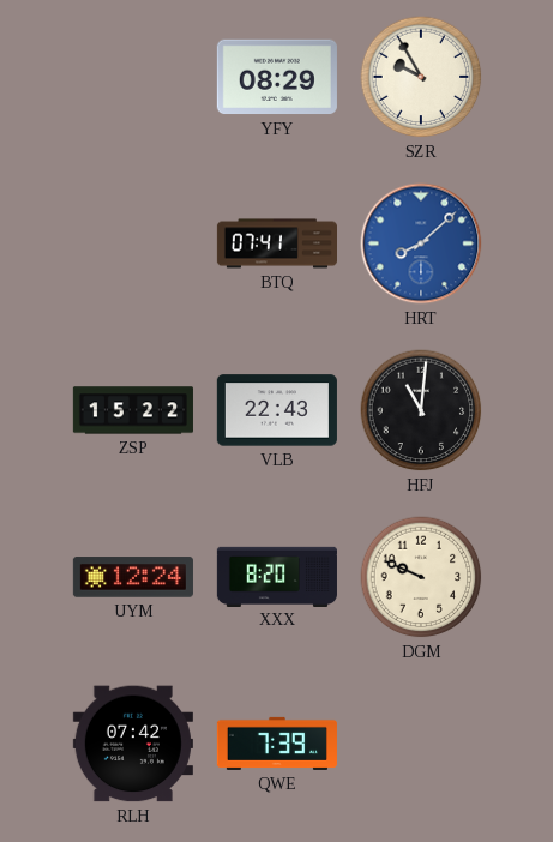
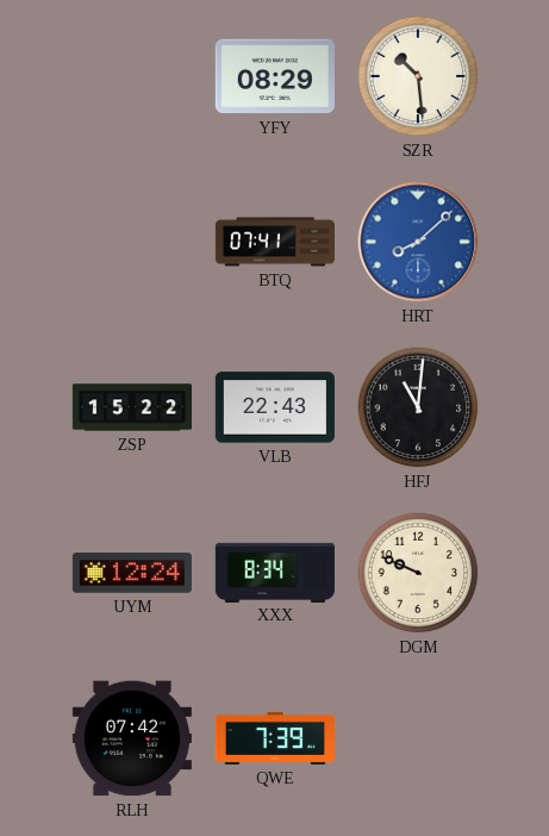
SZR: 9:55 -> 10:29
XXX: 8:20 -> 8:34
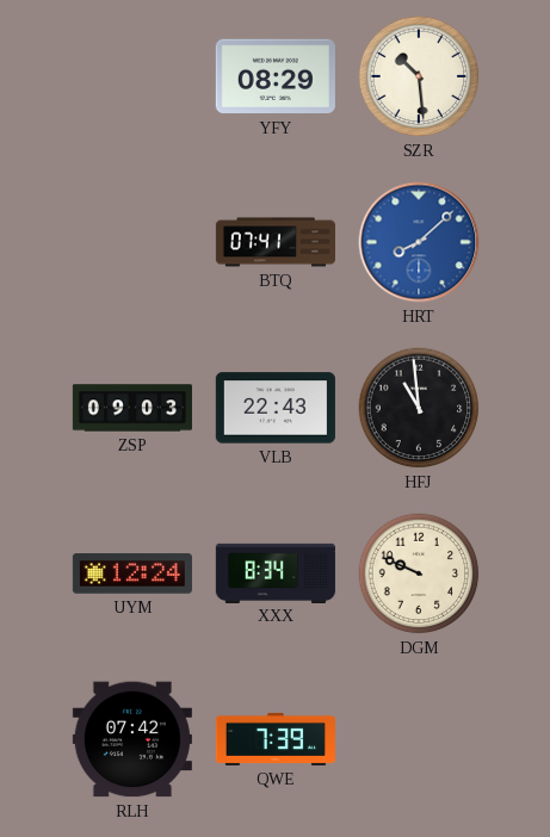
ZSP: 15:22 -> 09:03
HFJ: 11:01 -> 10:59
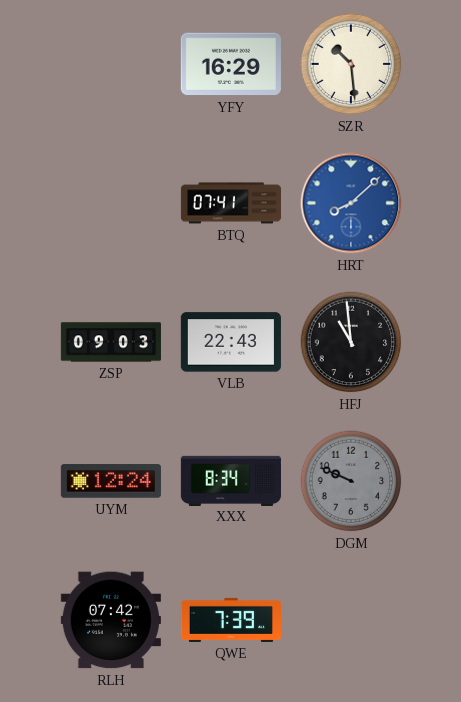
YFY: 08:29 -> 16:29
DGM dial: cream -> grey
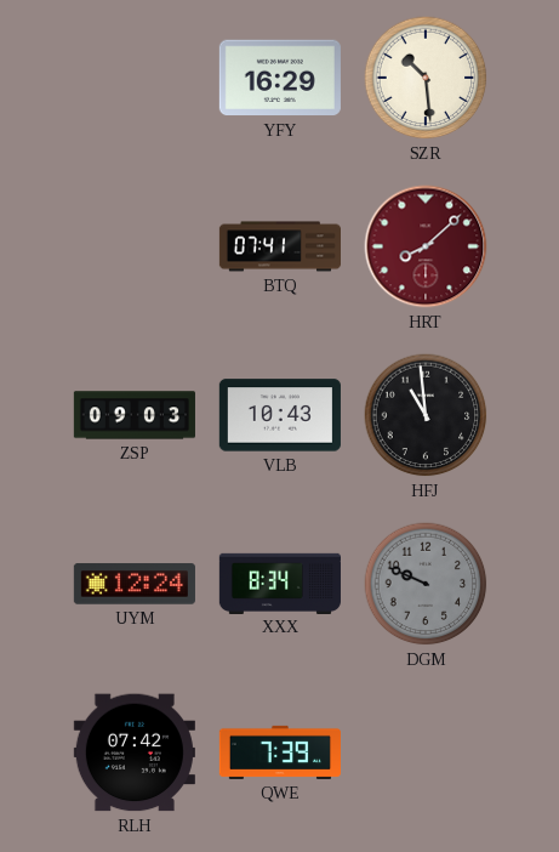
HRT dial: blue -> burgundy
VLB: 22:43 -> 10:43
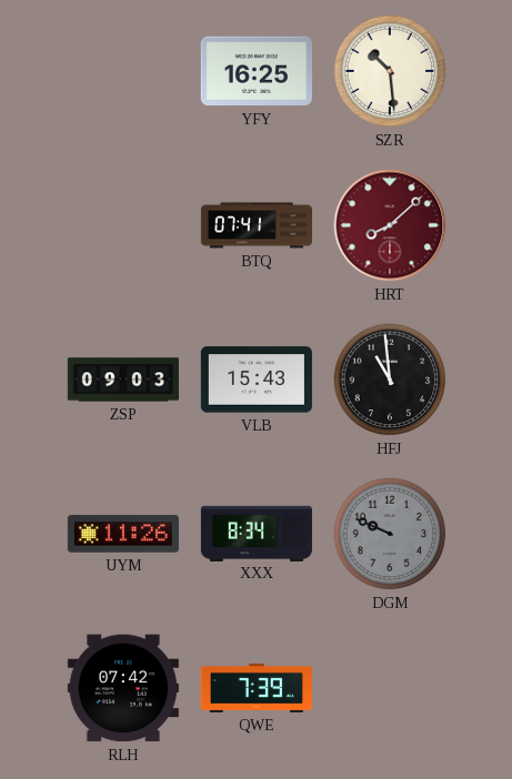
YFY: 16:29 -> 16:25
VLB: 10:43 -> 15:43
UYM: 12:24 -> 11:26
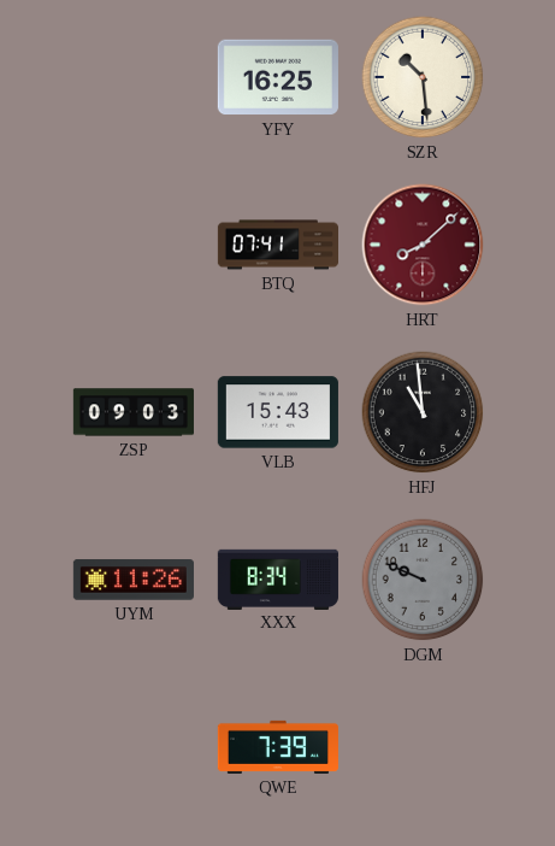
RLH: 07:42 -> none
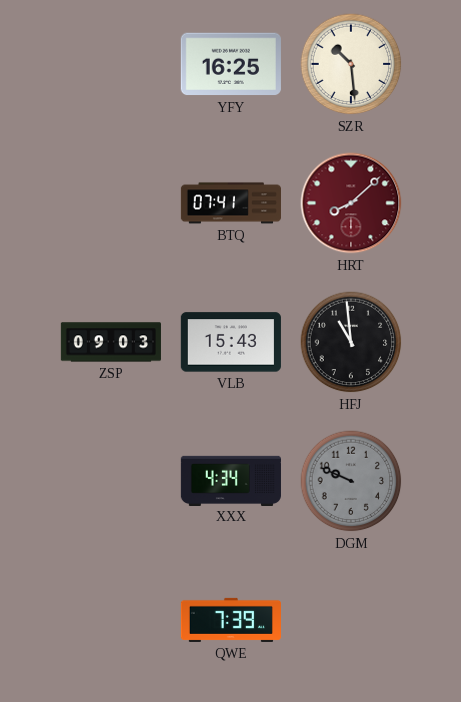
UYM: 11:26 -> none
XXX: 8:34 -> 4:34
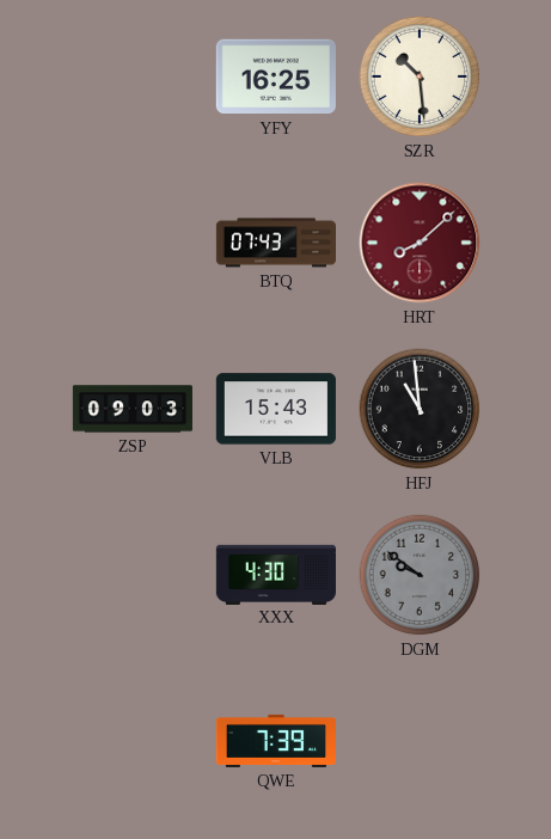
BTQ: 07:41 -> 07:43
XXX: 4:34 -> 4:30
DGM: 9:49 -> 9:51
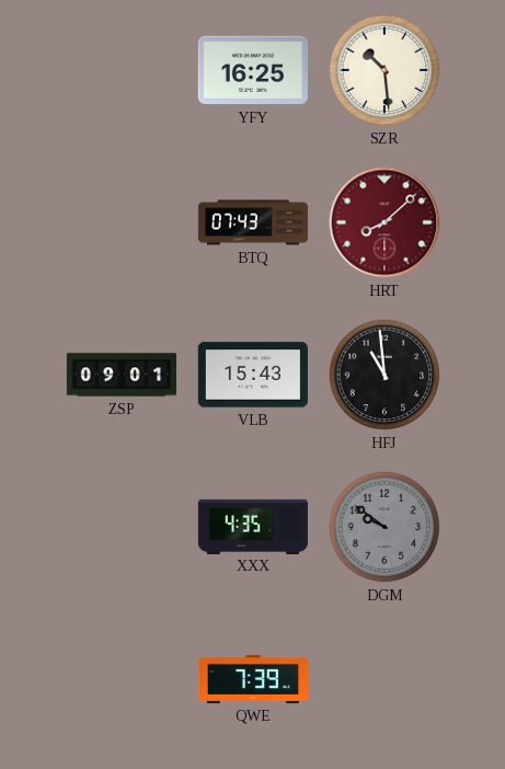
ZSP: 09:03 -> 09:01
XXX: 4:30 -> 4:35
